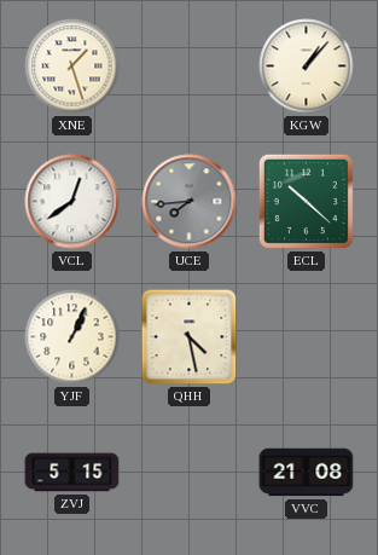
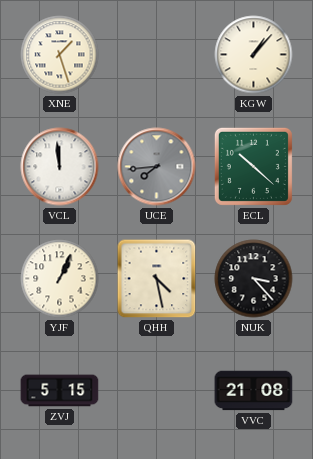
VCL: 12:39 -> 11:59
NUK: none -> 3:23
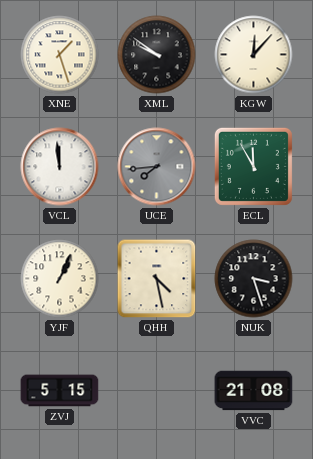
XML: none -> 9:51
KGW: 1:07 -> 12:07
ECL: 10:22 -> 11:55
NUK: 3:23 -> 3:27
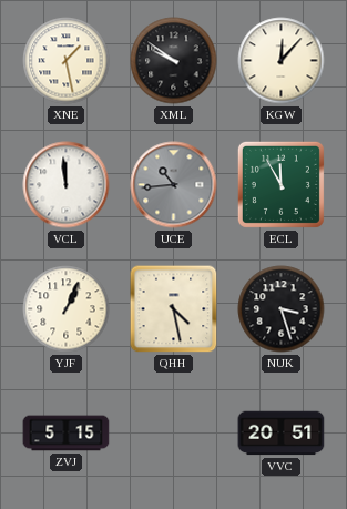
XNE: 1:27 -> 1:28
UCE: 7:44 -> 10:44
VVC: 21:08 -> 20:51
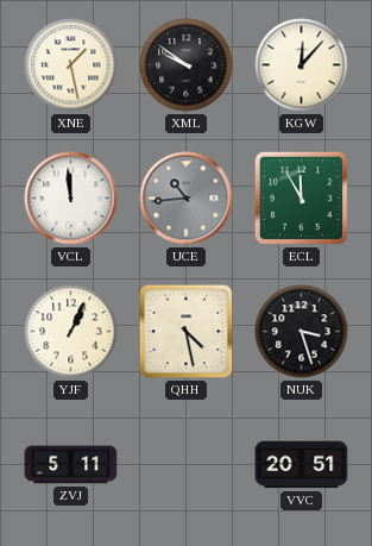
ZVJ: 5:15 -> 5:11
